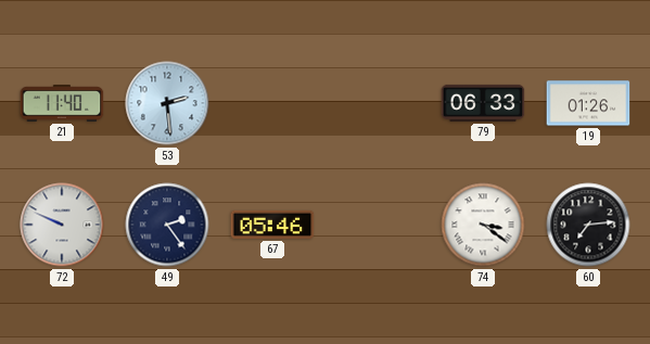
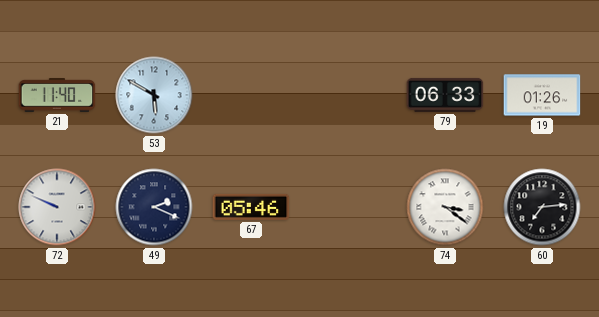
53: 2:29 -> 5:50
49: 2:24 -> 2:19
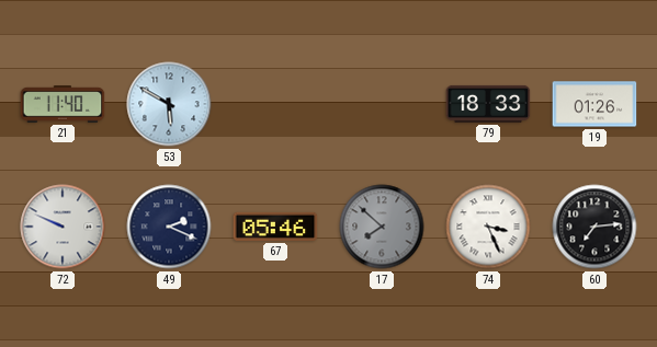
79: 06:33 -> 18:33
17: none -> 7:52
74: 3:21 -> 3:26
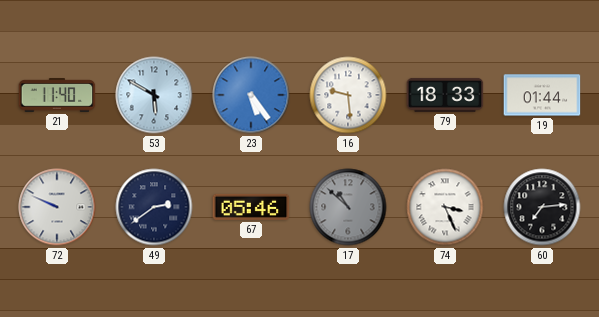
23: none -> 5:24
16: none -> 9:29
19: 01:26 -> 01:44
49: 2:19 -> 2:39
17: 7:52 -> 10:52
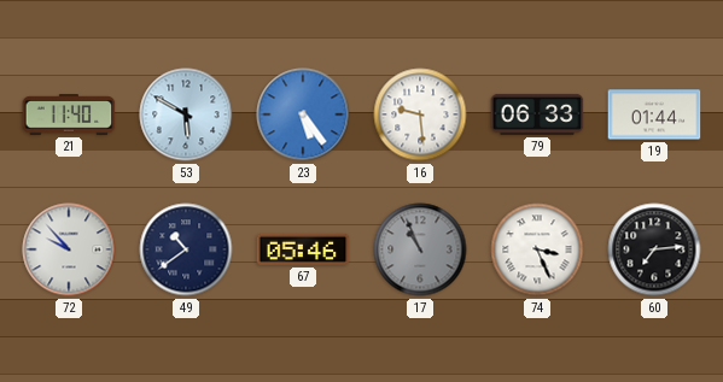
79: 18:33 -> 06:33
72: 9:49 -> 9:53
49: 2:39 -> 10:39
17: 10:52 -> 10:56
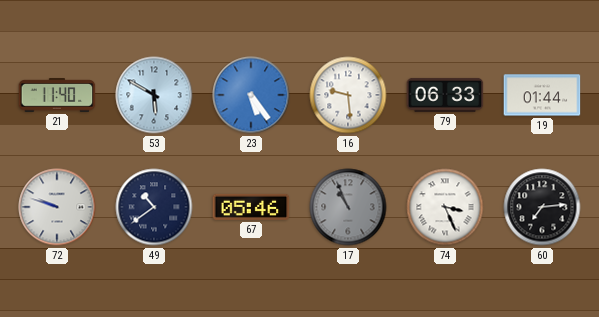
72: 9:53 -> 9:48
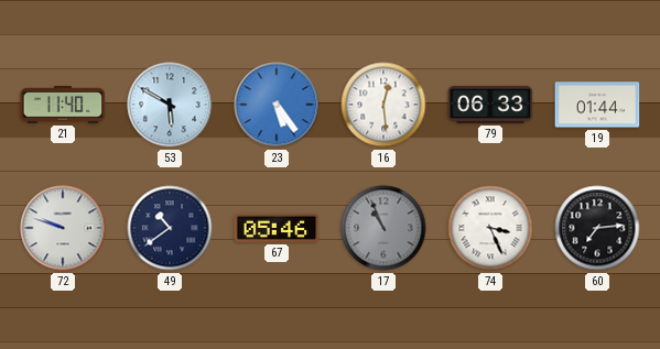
16: 9:29 -> 12:29
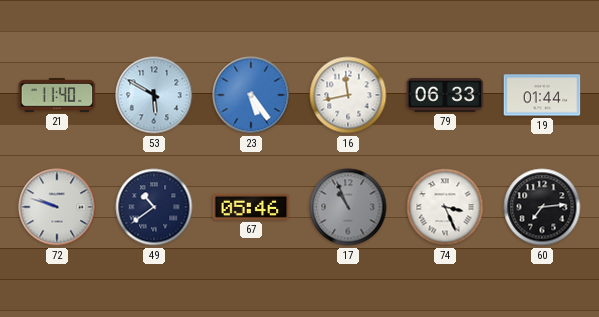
16: 12:29 -> 11:43
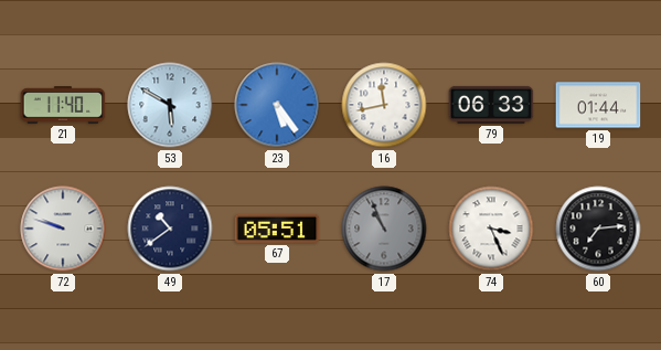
67: 05:46 -> 05:51
